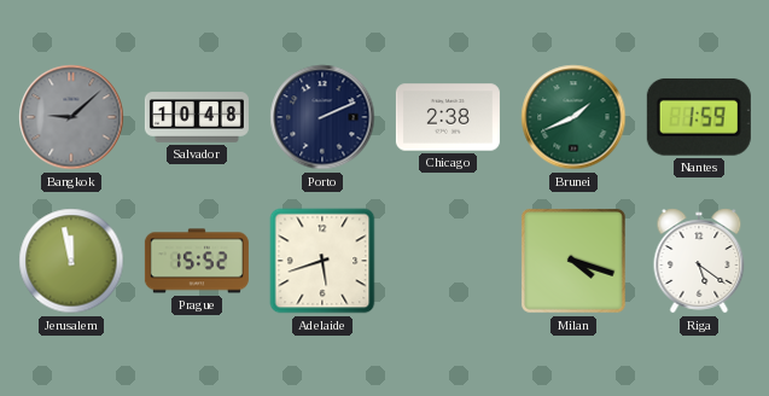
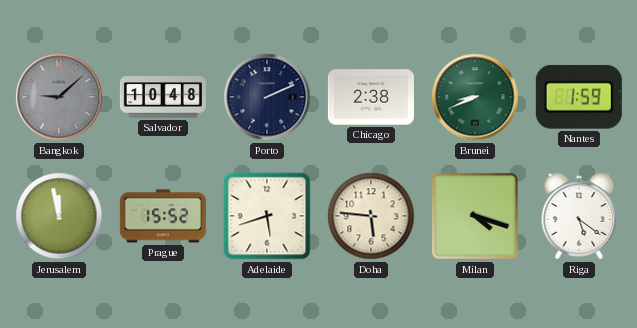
Brunei: 1:41 -> 8:41
Doha: none -> 5:46
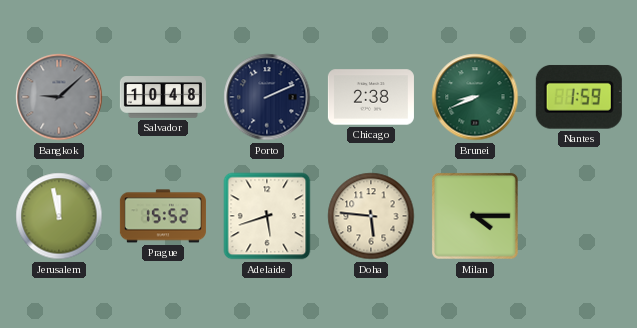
Milan: 4:18 -> 4:15
Riga: 5:21 -> none
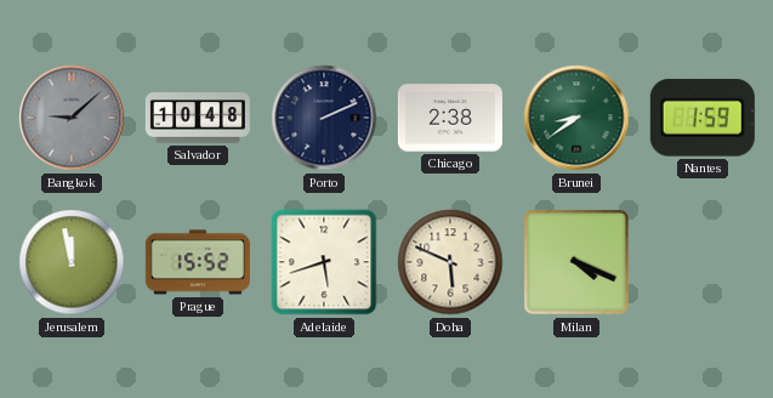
Brunei: 8:41 -> 8:39
Doha: 5:46 -> 5:49
Milan: 4:15 -> 4:19
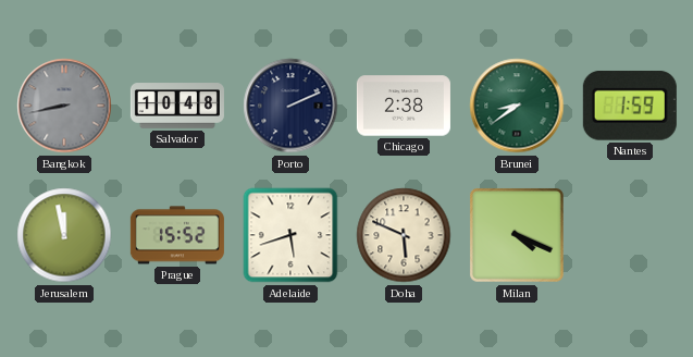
Bangkok: 9:08 -> 8:43
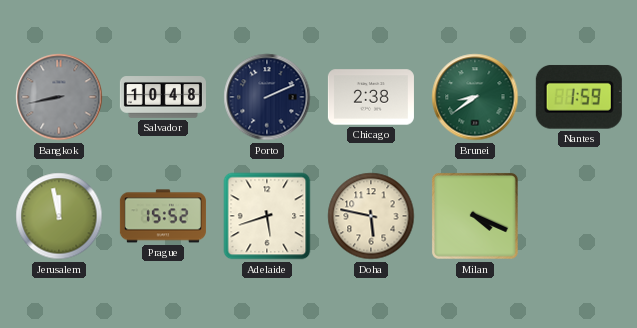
Doha: 5:49 -> 5:47
